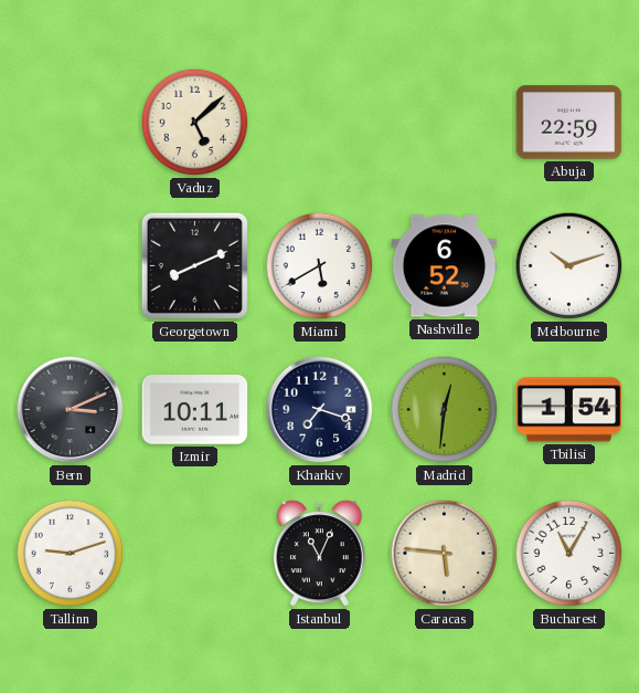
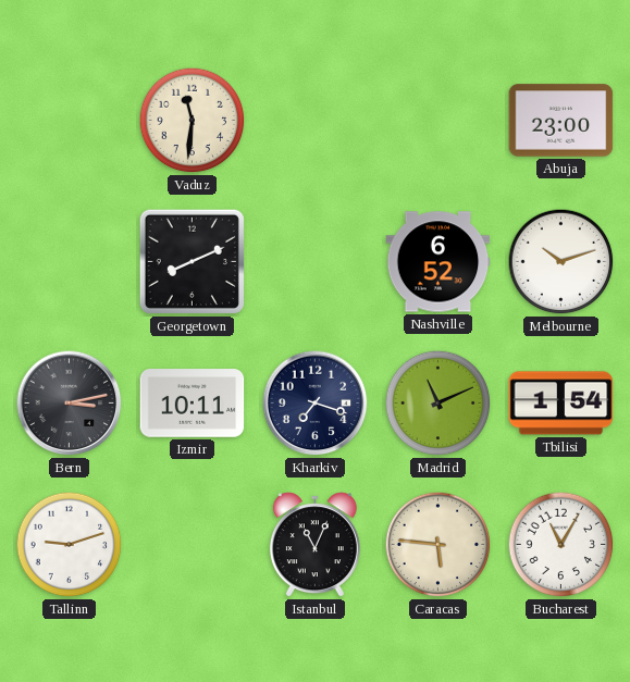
Vaduz: 5:08 -> 11:31
Abuja: 22:59 -> 23:00
Miami: 5:40 -> none
Bern: 3:11 -> 3:13
Madrid: 12:31 -> 11:11
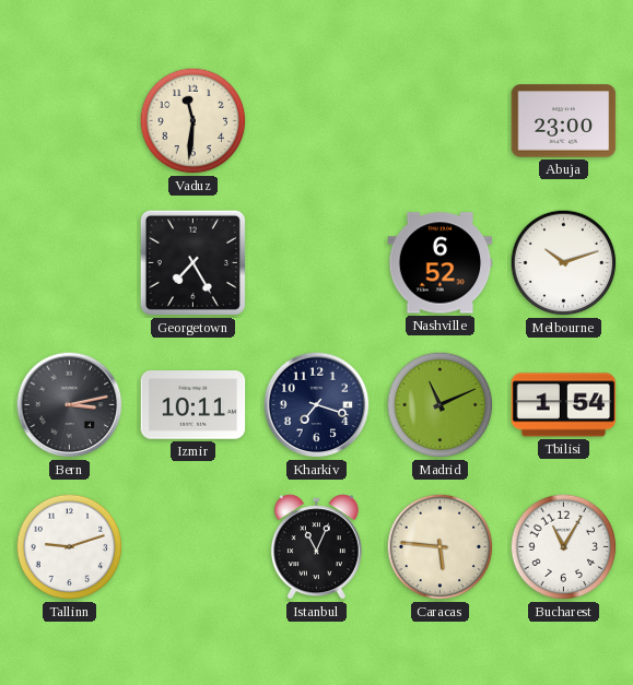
Georgetown: 8:11 -> 7:25
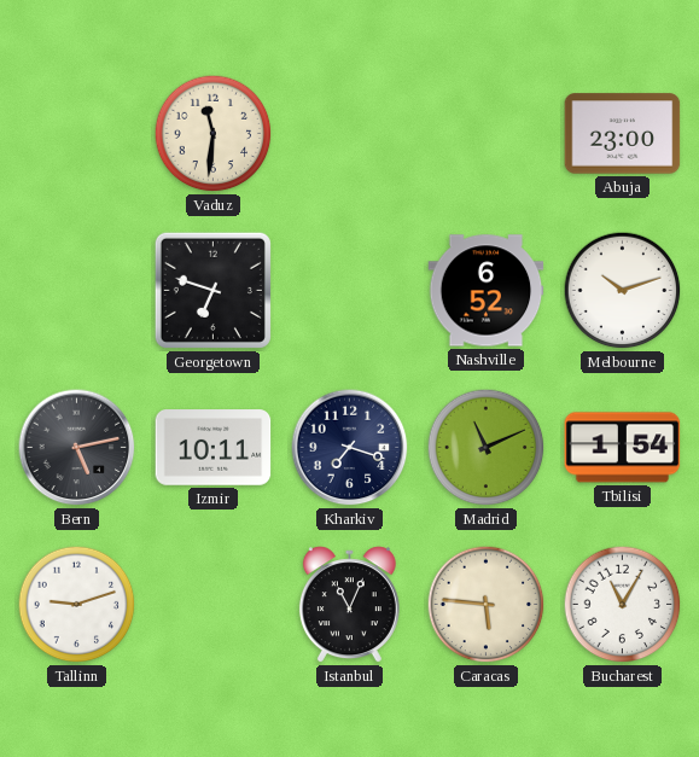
Georgetown: 7:25 -> 6:48
Bern: 3:13 -> 5:13
